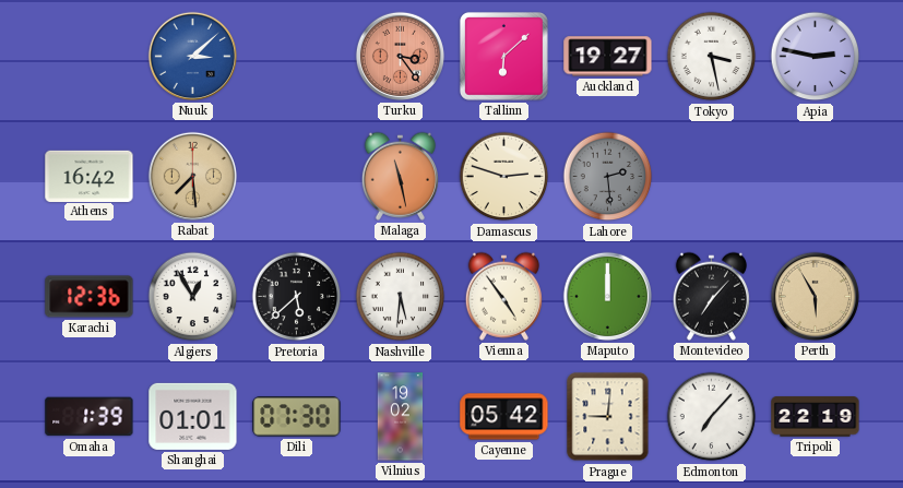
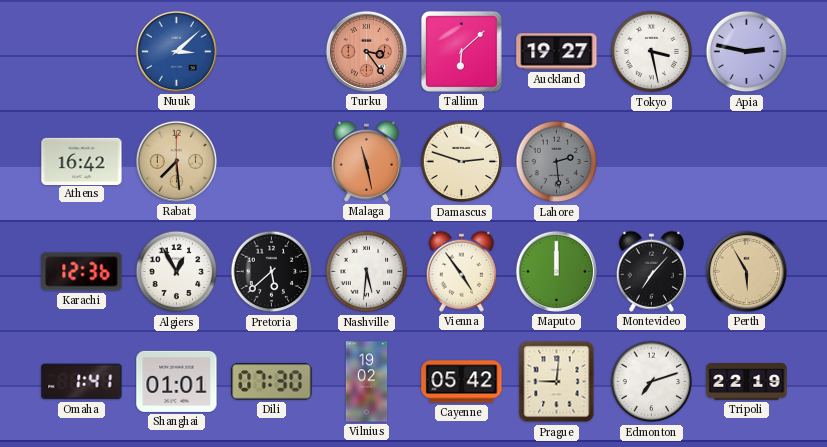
Omaha: 1:39 -> 1:41
Edmonton: 7:07 -> 7:12
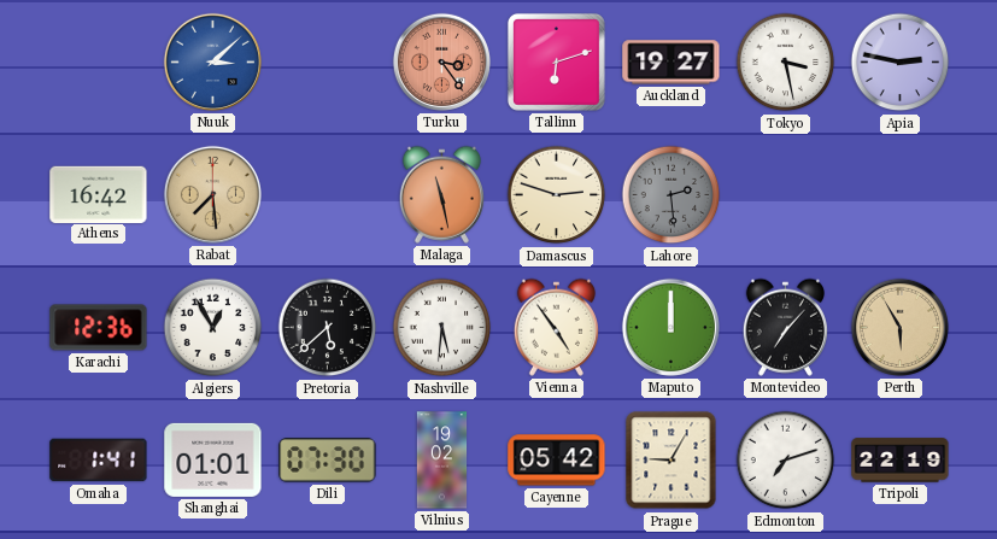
Tallinn: 6:08 -> 6:12
Prague: 9:01 -> 9:05
